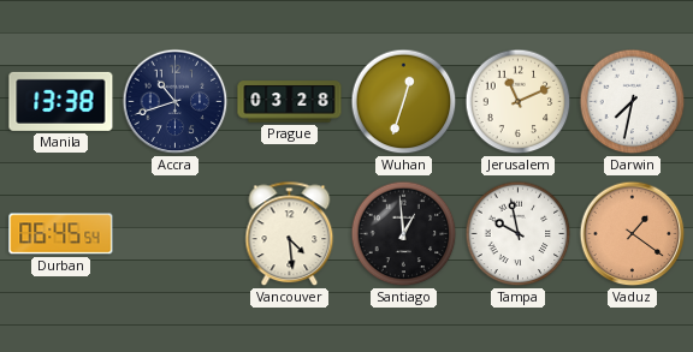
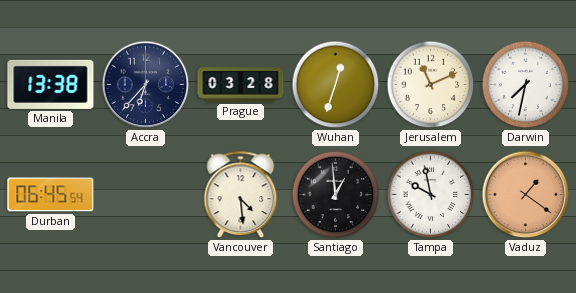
Accra: 10:42 -> 6:37
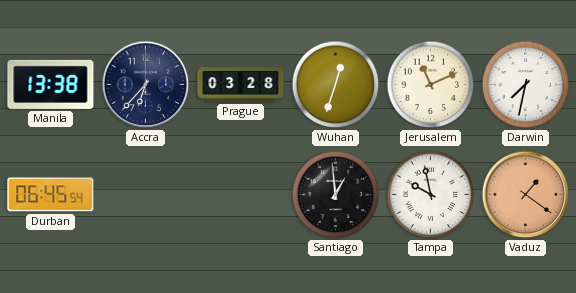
Vancouver: 4:29 -> none
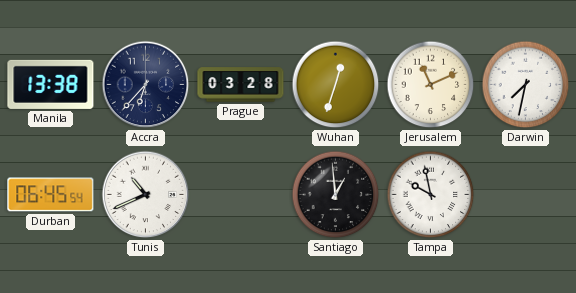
Tunis: none -> 10:41
Vaduz: 1:21 -> none
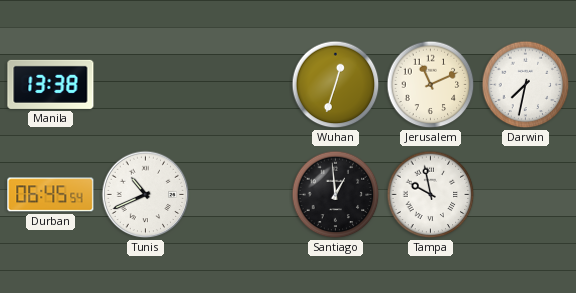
Accra: 6:37 -> none
Prague: 03:28 -> none
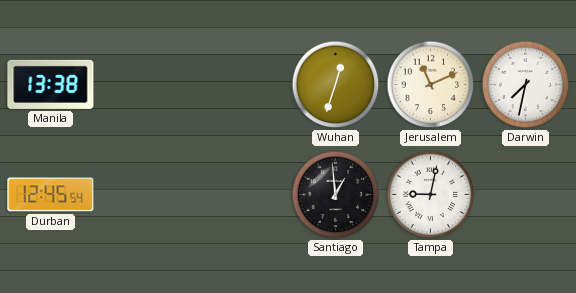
Durban: 06:45 -> 12:45
Tunis: 10:41 -> none
Tampa: 9:58 -> 9:02
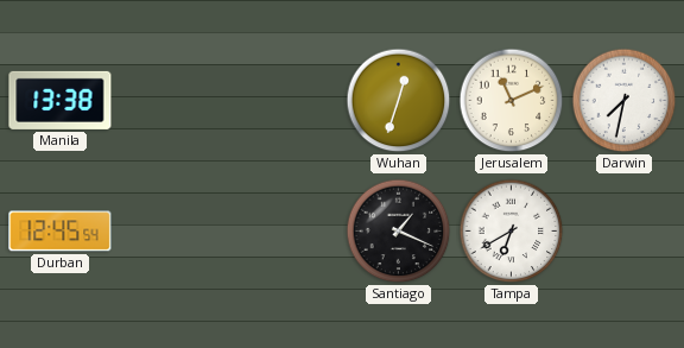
Santiago: 12:59 -> 1:19
Tampa: 9:02 -> 6:40
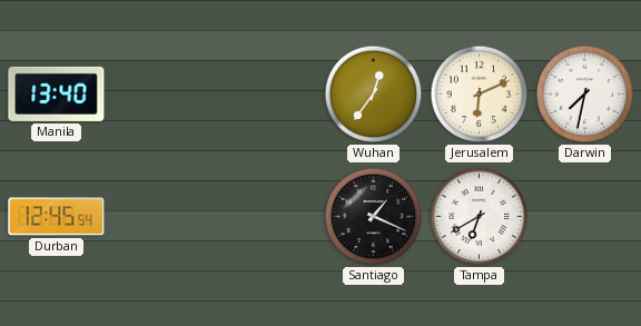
Manila: 13:38 -> 13:40
Wuhan: 12:33 -> 12:36
Jerusalem: 11:11 -> 6:11
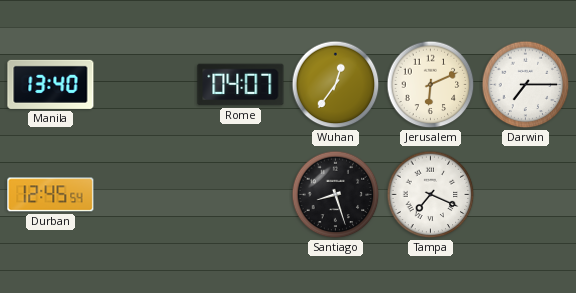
Rome: none -> 04:07
Darwin: 7:32 -> 7:15
Santiago: 1:19 -> 8:27
Tampa: 6:40 -> 7:19
